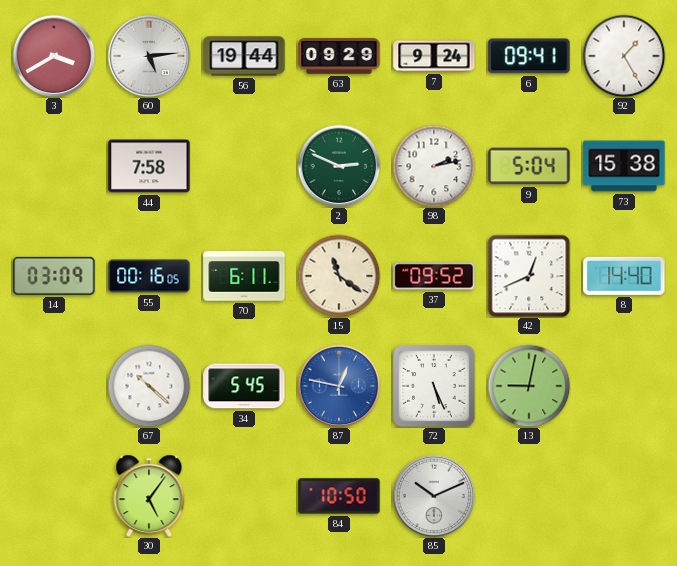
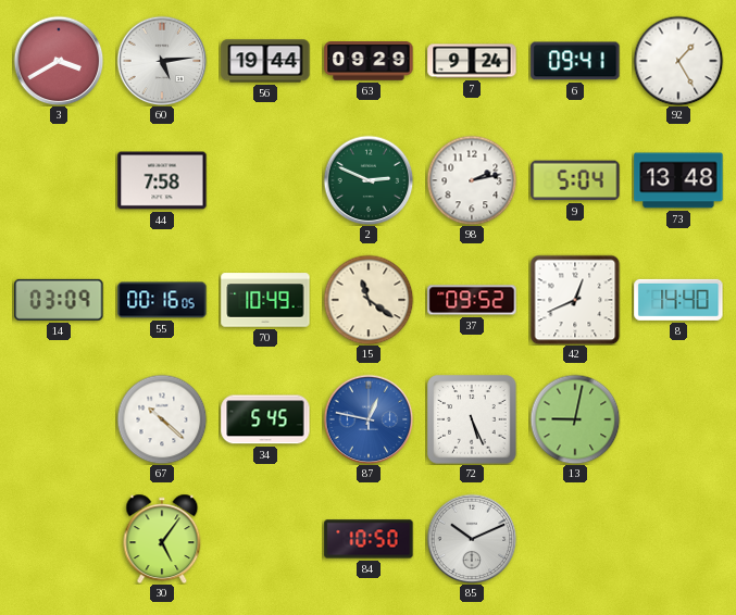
73: 15:38 -> 13:48
70: 6:11 -> 10:49
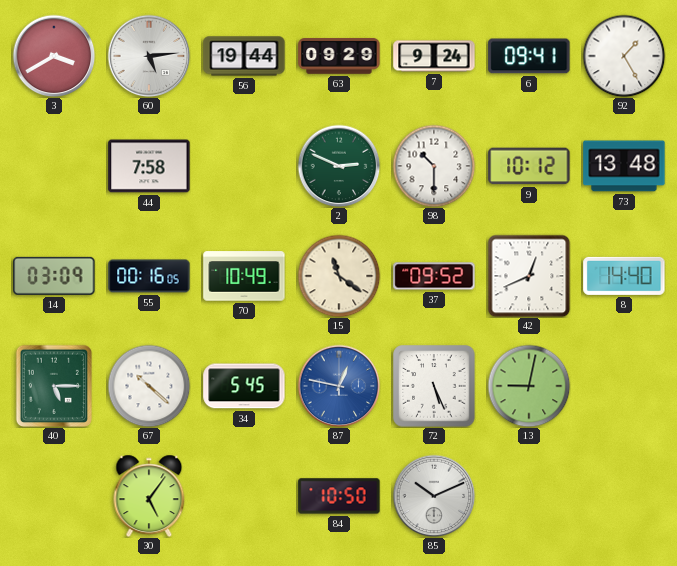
98: 2:13 -> 10:30
9: 5:04 -> 10:12
40: none -> 5:15
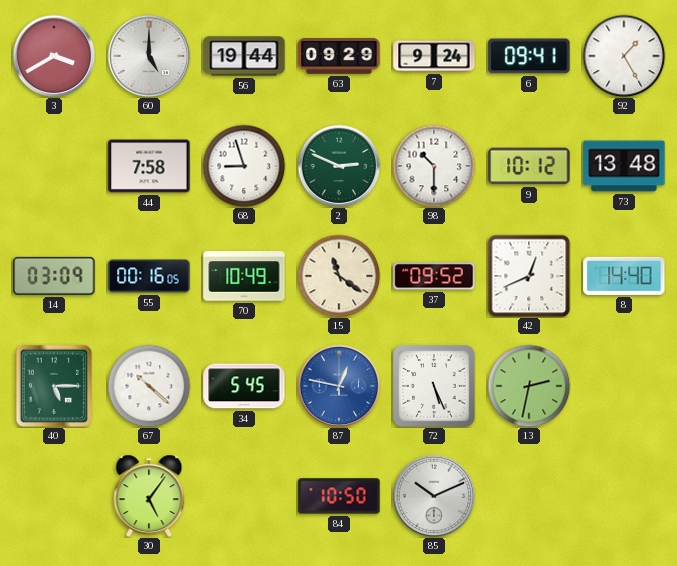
60: 5:14 -> 5:00
68: none -> 8:57
13: 9:02 -> 2:32
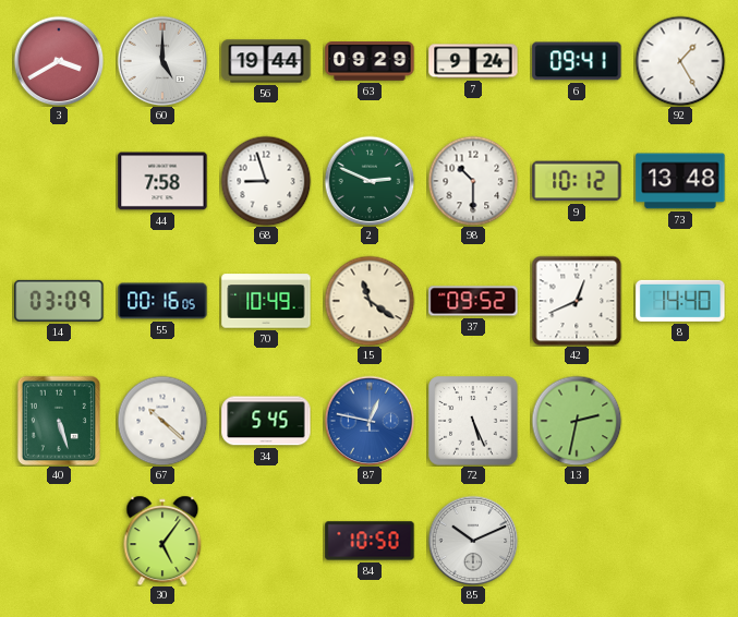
40: 5:15 -> 5:27
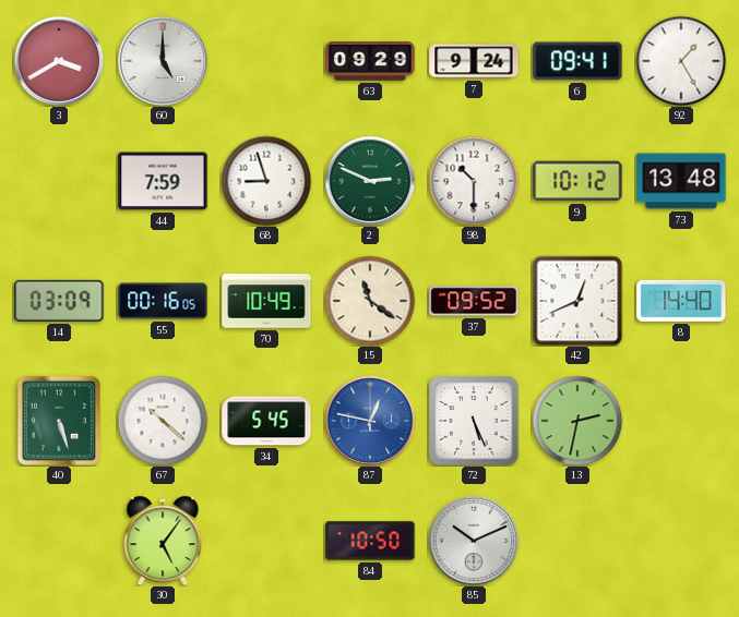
56: 19:44 -> none
44: 7:58 -> 7:59
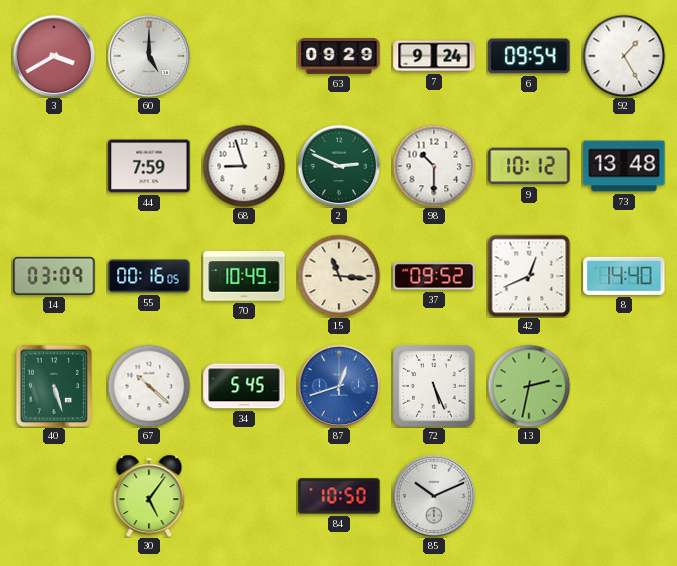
6: 09:41 -> 09:54
15: 11:21 -> 11:16
87: 12:47 -> 12:42
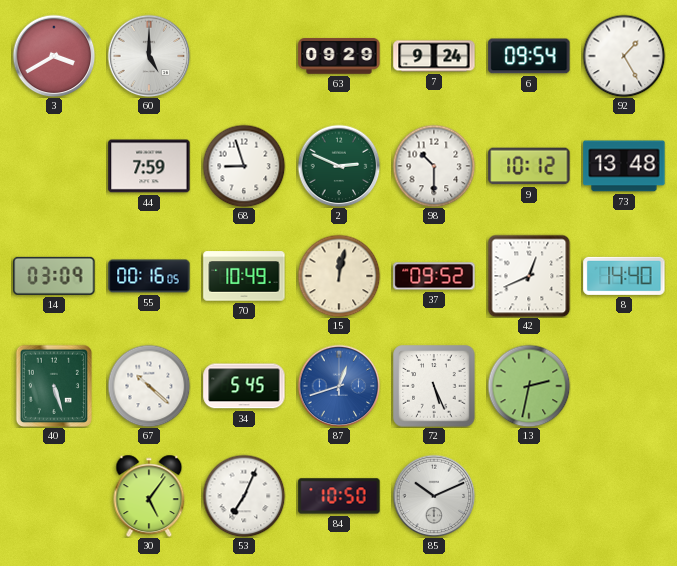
15: 11:16 -> 12:02
53: none -> 7:04
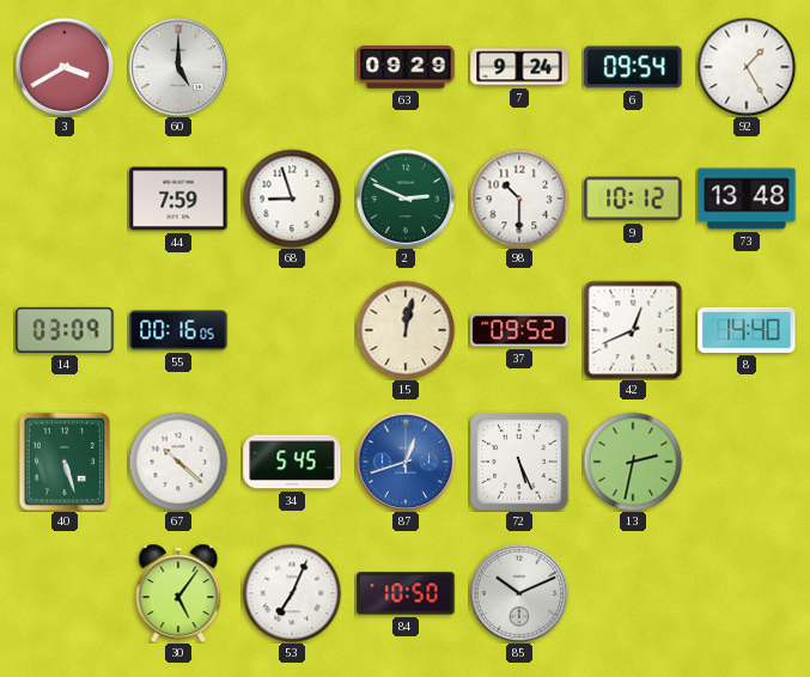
70: 10:49 -> none
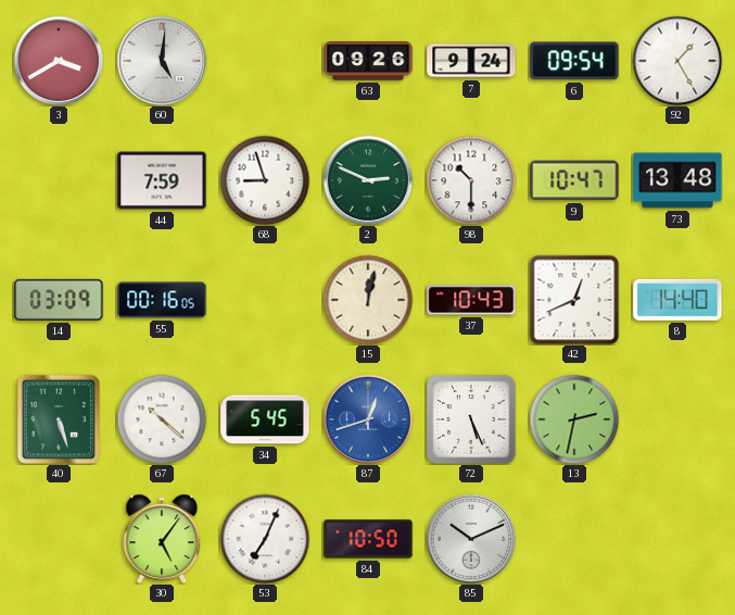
60: 5:00 -> 5:01
63: 09:29 -> 09:26
9: 10:12 -> 10:47
37: 09:52 -> 10:43
